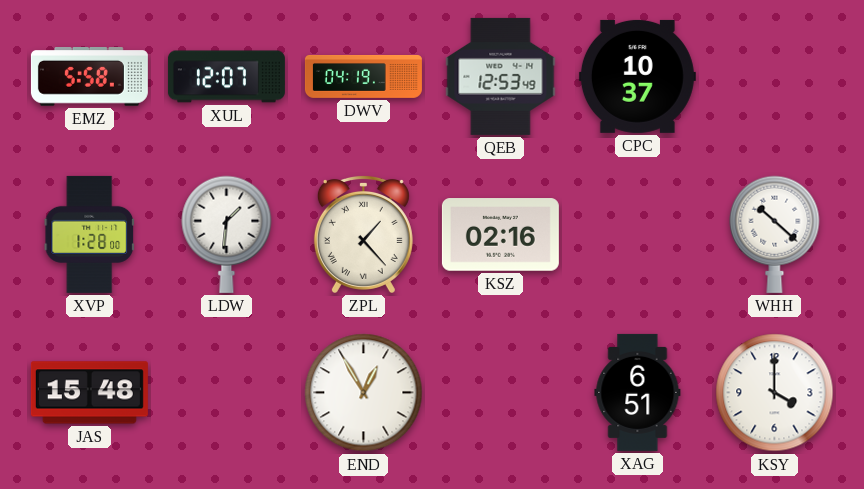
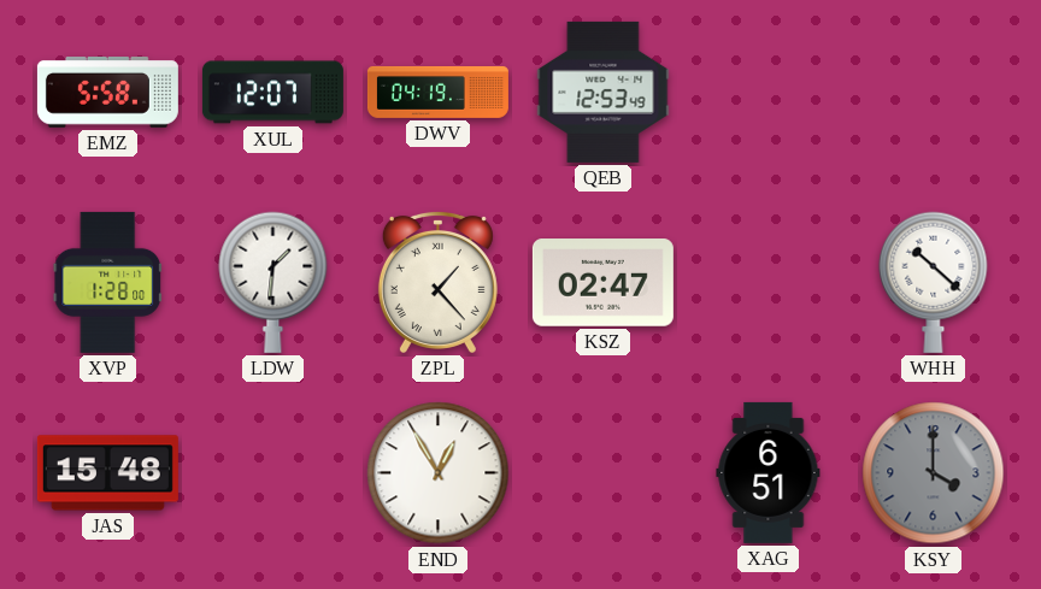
CPC: 10:37 -> none
KSZ: 02:16 -> 02:47
KSY dial: white -> grey
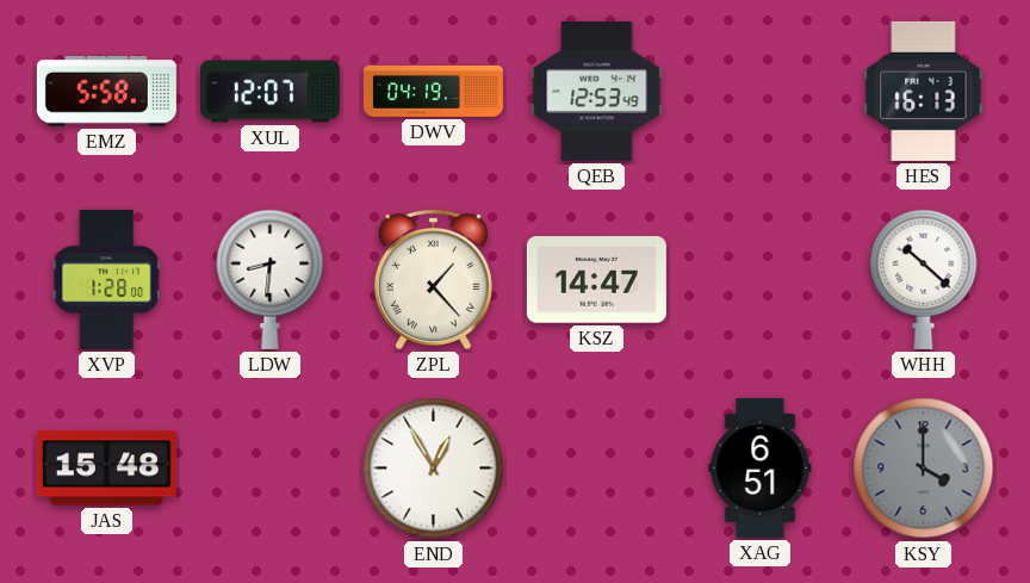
HES: none -> 16:13
LDW: 1:31 -> 8:31
KSZ: 02:47 -> 14:47
